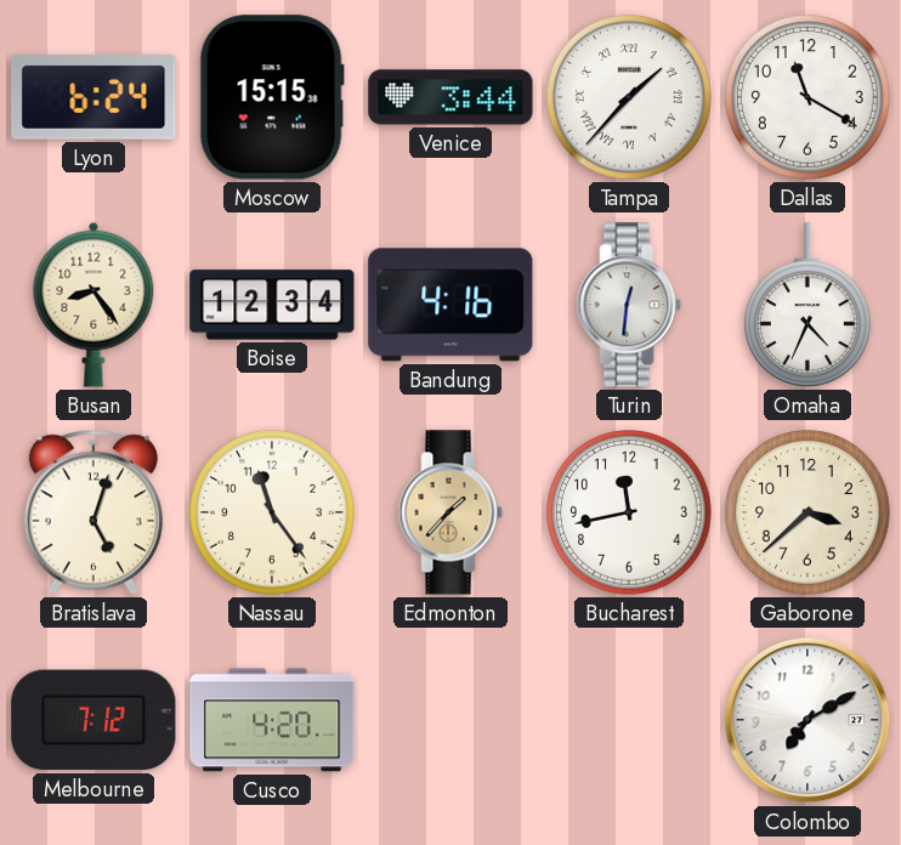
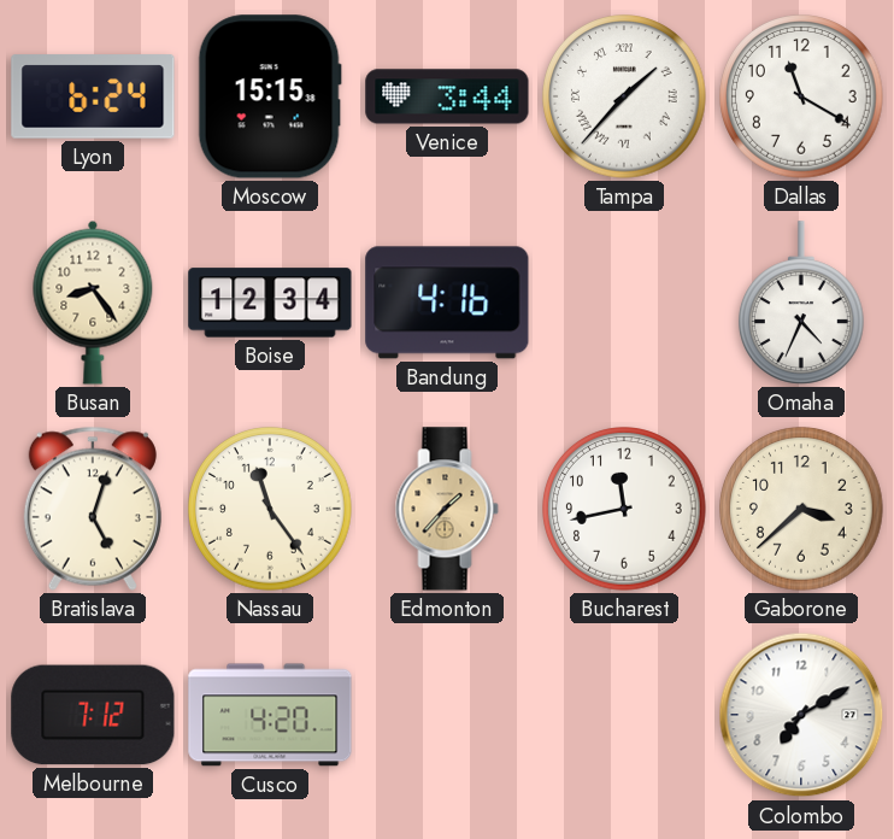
Turin: 12:31 -> none
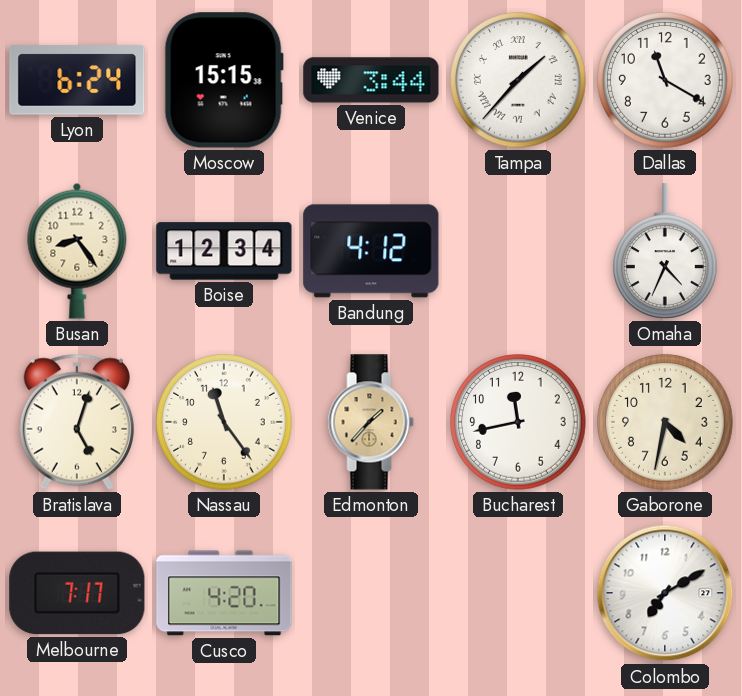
Bandung: 4:16 -> 4:12
Gaborone: 3:38 -> 4:32
Melbourne: 7:12 -> 7:17
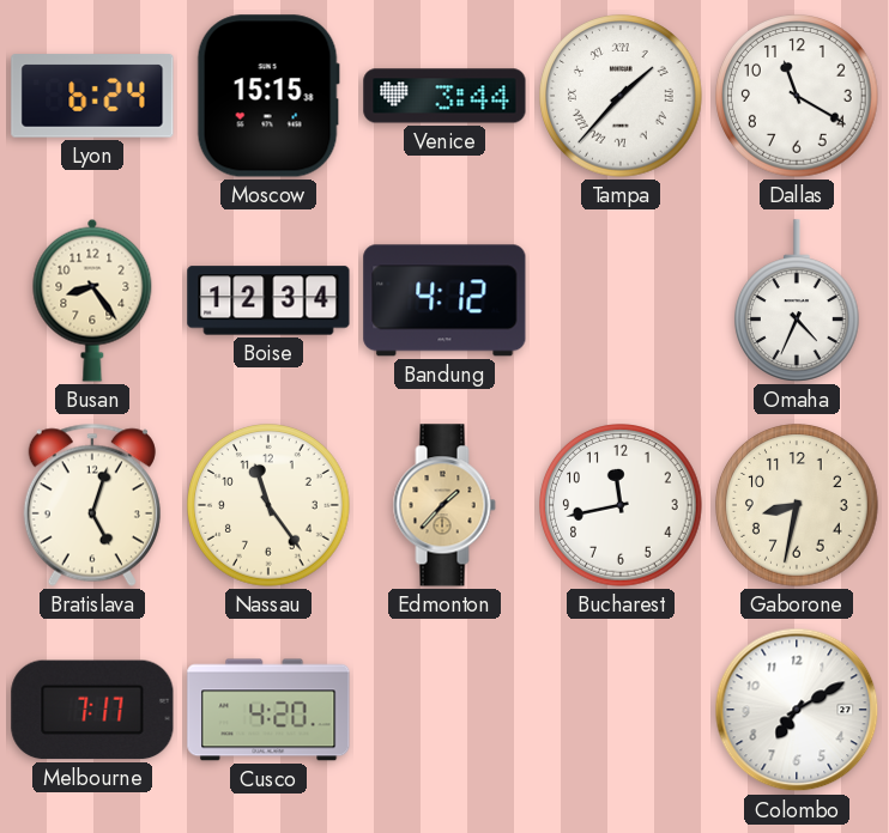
Gaborone: 4:32 -> 8:32
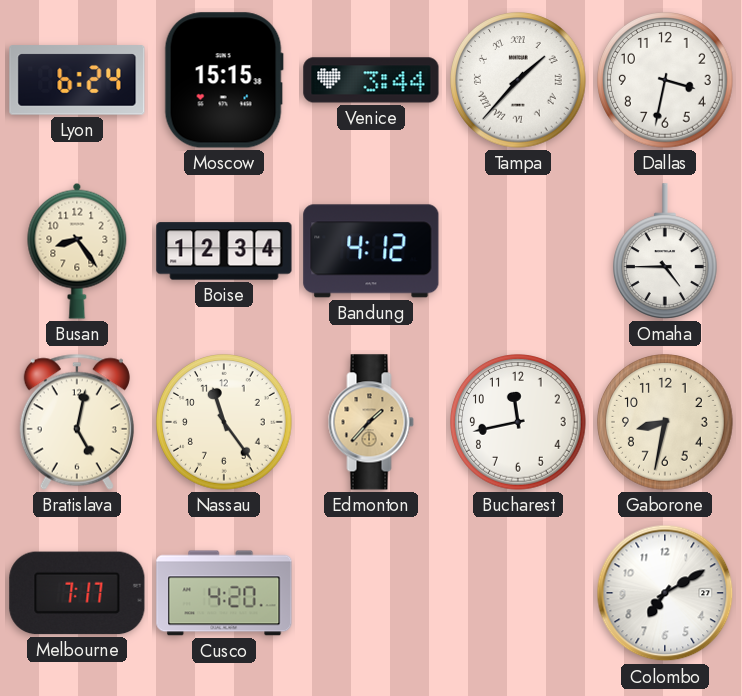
Dallas: 11:20 -> 3:32
Omaha: 4:34 -> 4:45
Bratislava: 5:03 -> 5:02
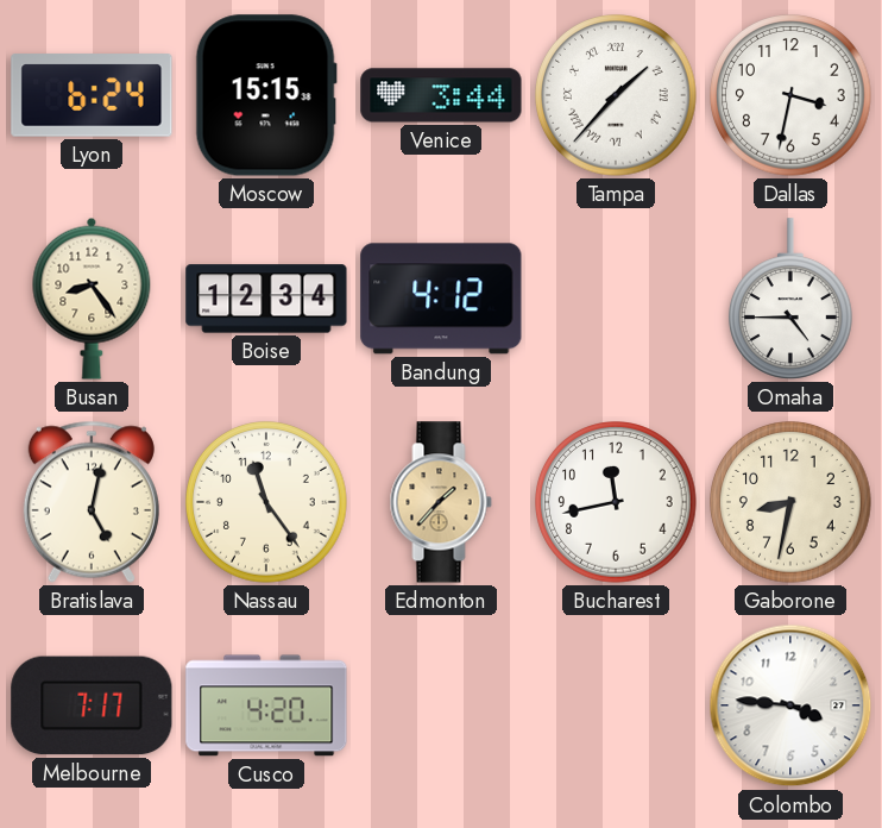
Colombo: 7:10 -> 3:46
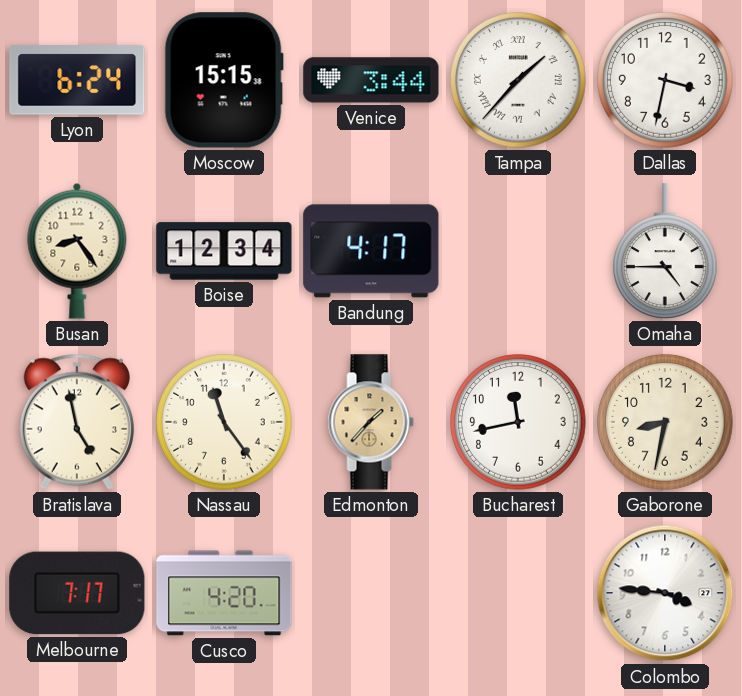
Bandung: 4:12 -> 4:17
Bratislava: 5:02 -> 4:58
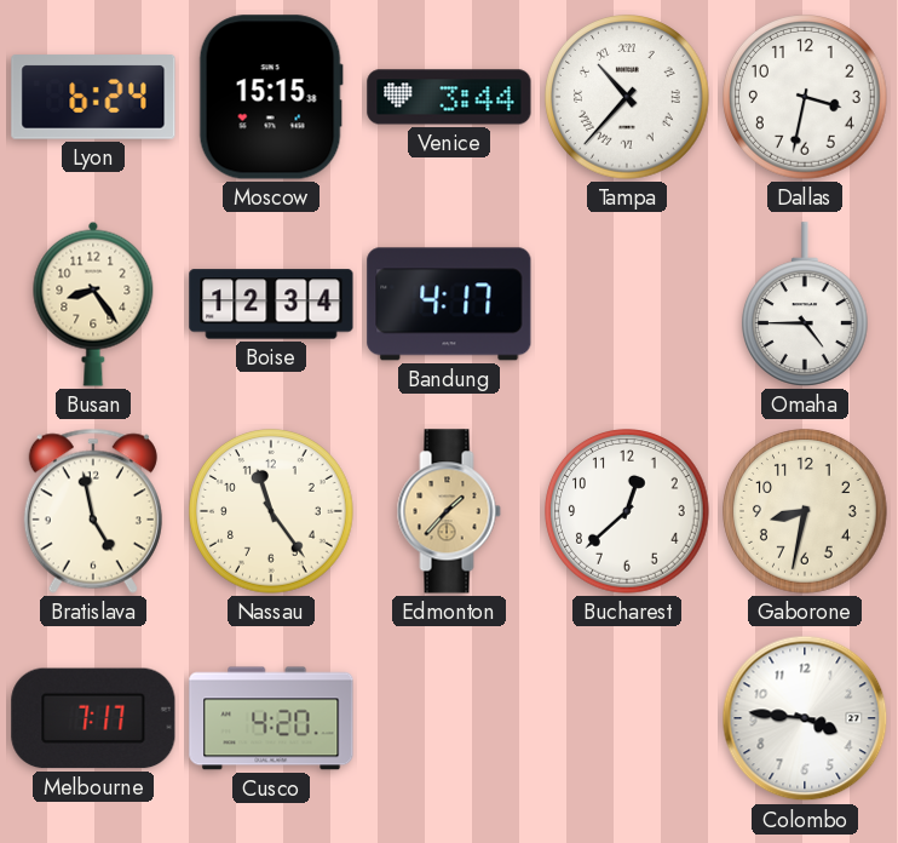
Tampa: 1:37 -> 10:37
Bucharest: 11:43 -> 12:38
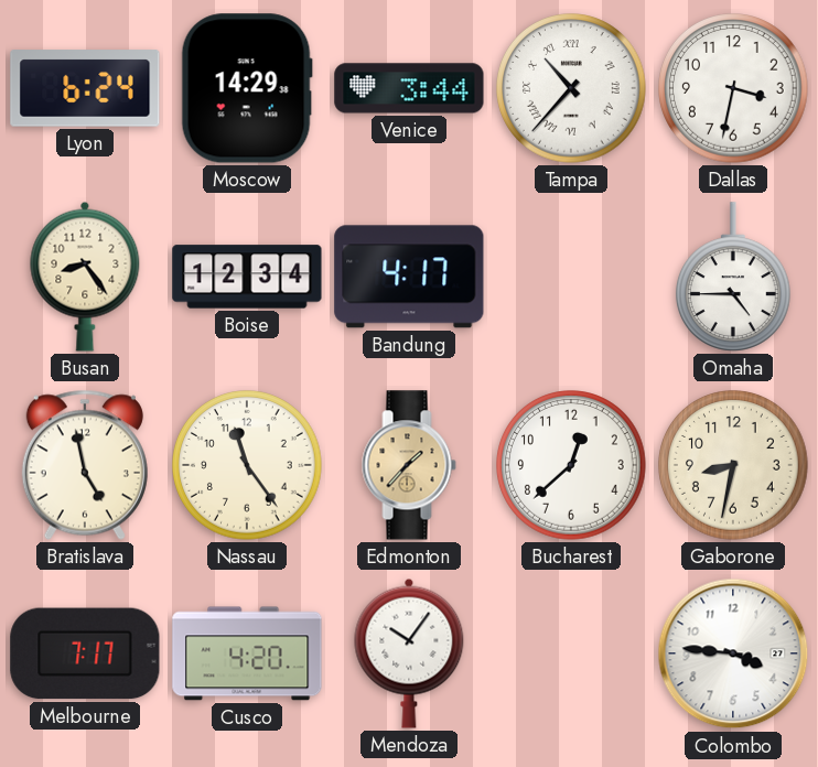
Moscow: 15:15 -> 14:29
Mendoza: none -> 10:06
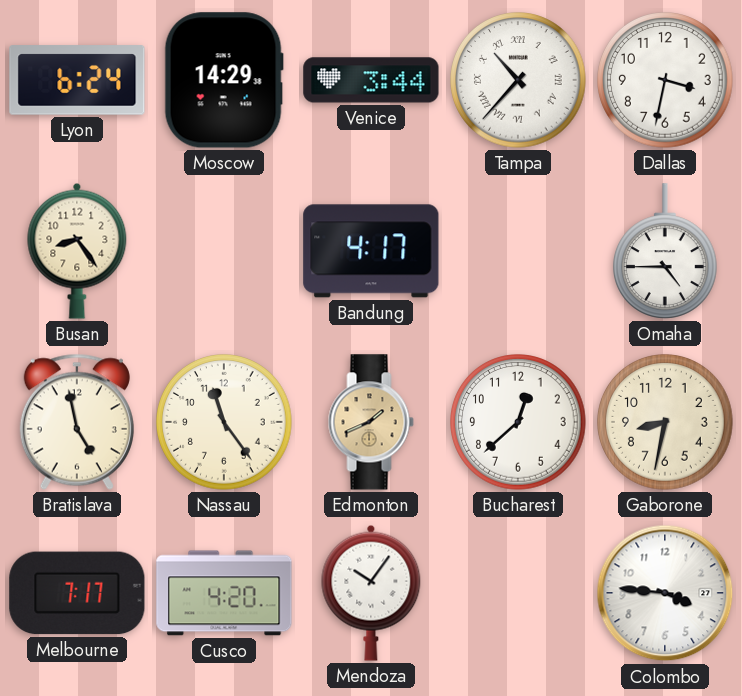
Boise: 12:34 -> none
Edmonton: 1:37 -> 1:41
